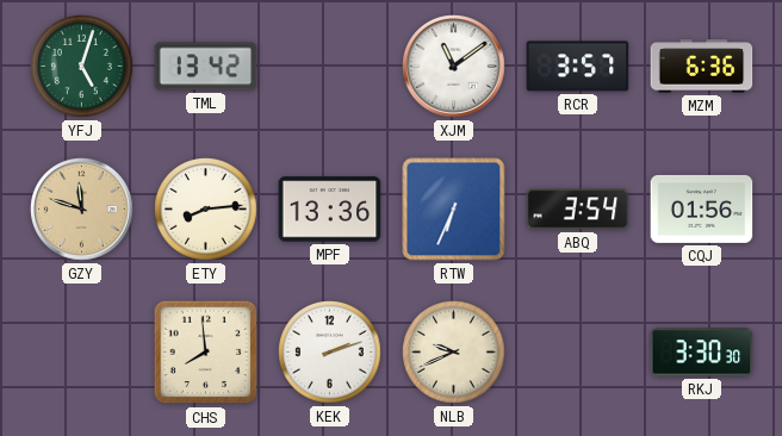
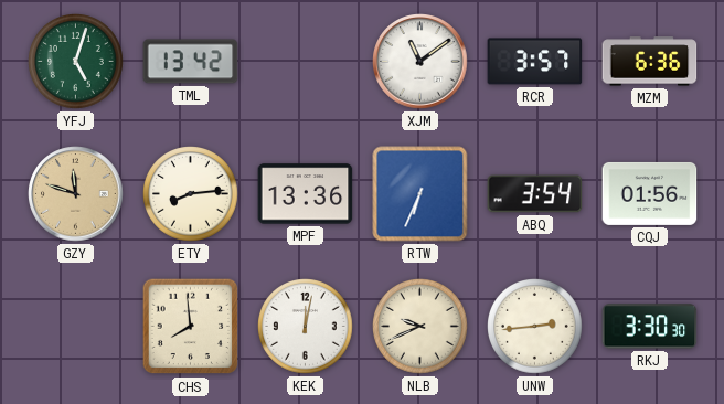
KEK: 2:12 -> 12:02
UNW: none -> 2:44
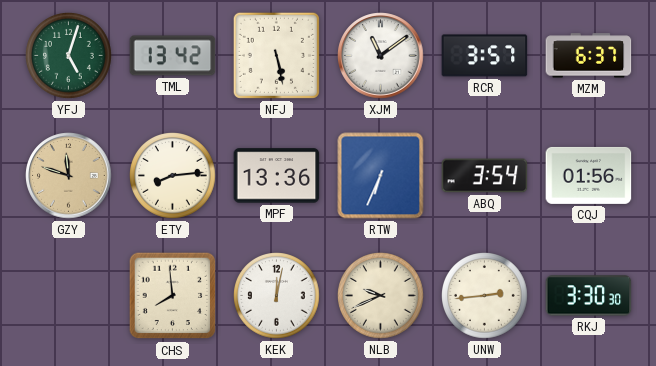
NFJ: none -> 5:28
MZM: 6:36 -> 6:37
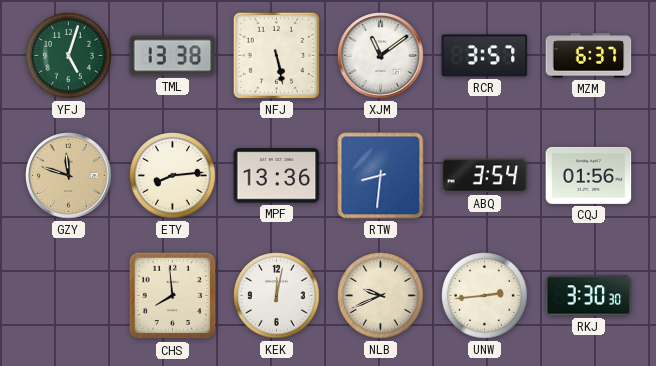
TML: 13:42 -> 13:38
RTW: 6:34 -> 8:31
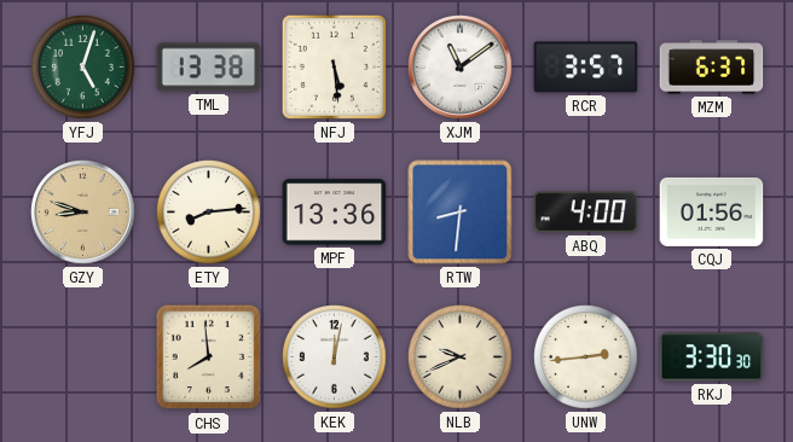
NFJ: 5:28 -> 5:29
GZY: 11:48 -> 8:48
ABQ: 3:54 -> 4:00
